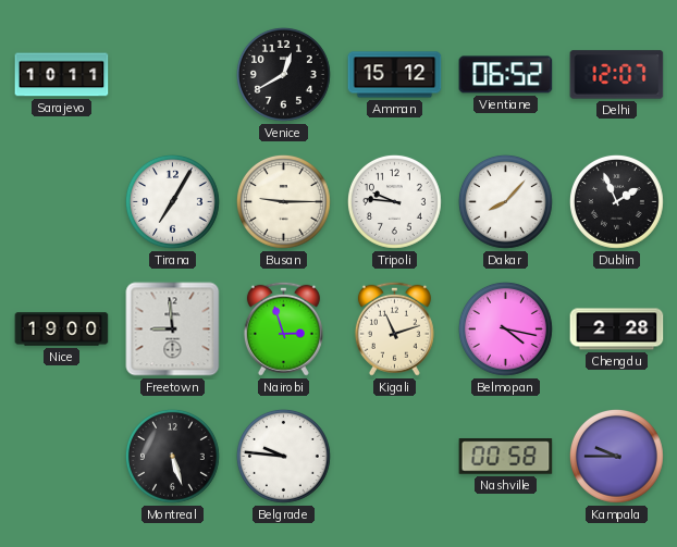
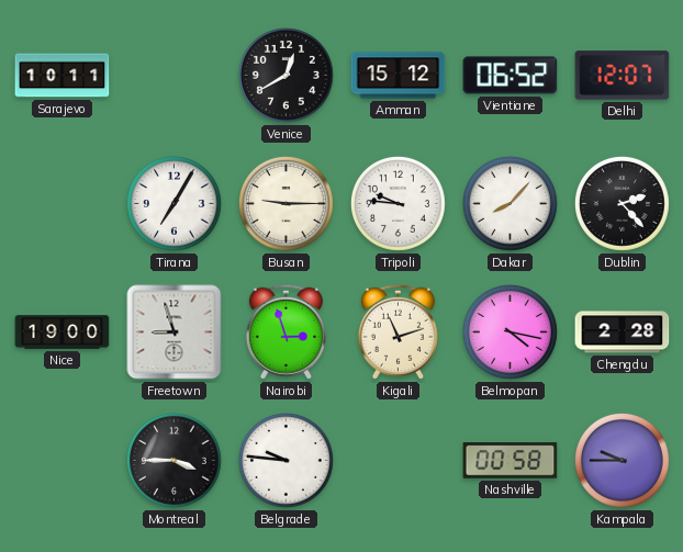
Dublin: 1:56 -> 2:23
Freetown: 8:59 -> 8:57
Montreal: 5:27 -> 3:45
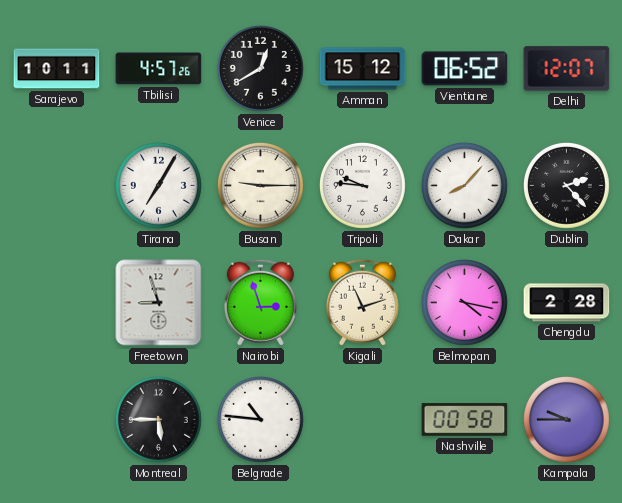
Tbilisi: none -> 4:57
Nice: 19:00 -> none
Montreal: 3:45 -> 5:45
Belgrade: 9:46 -> 10:46
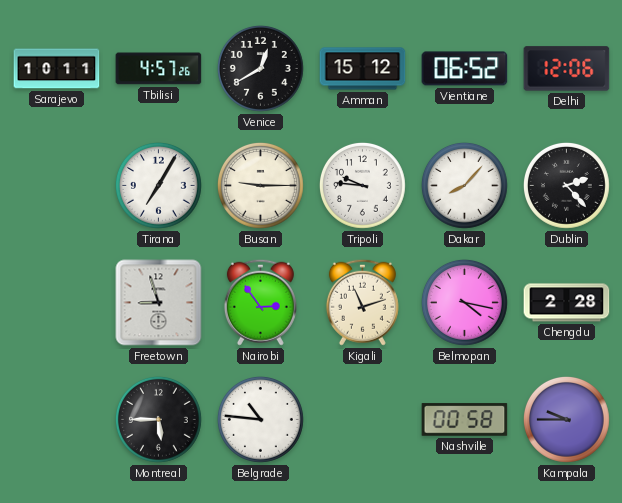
Delhi: 12:07 -> 12:06
Nairobi: 2:57 -> 2:54
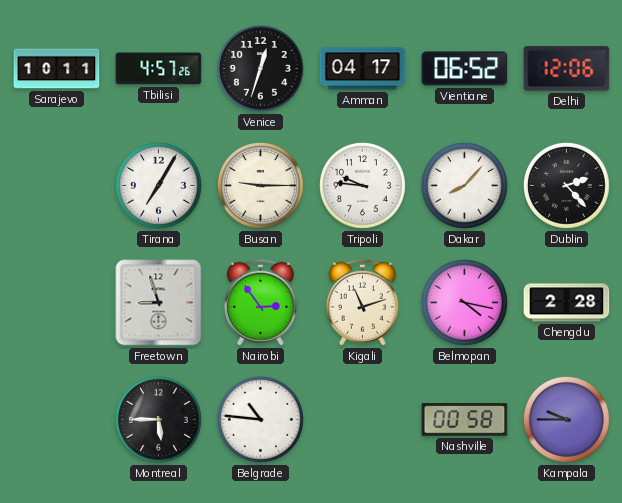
Venice: 12:40 -> 12:33
Amman: 15:12 -> 04:17
